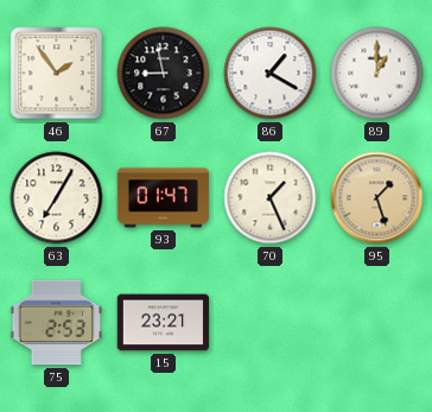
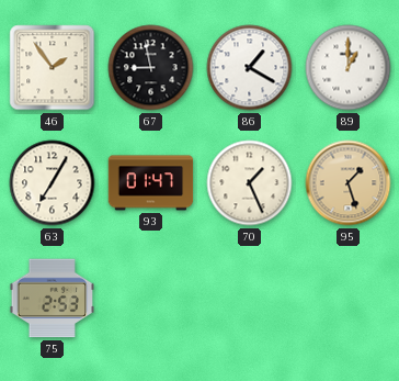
15: 23:21 -> none
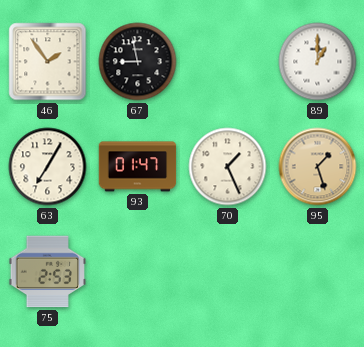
86: 1:20 -> none
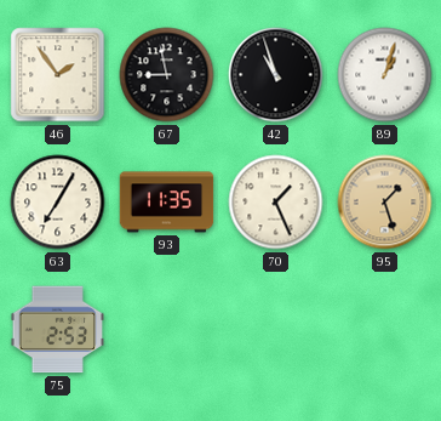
42: none -> 10:57
89: 1:00 -> 1:03
93: 01:47 -> 11:35
